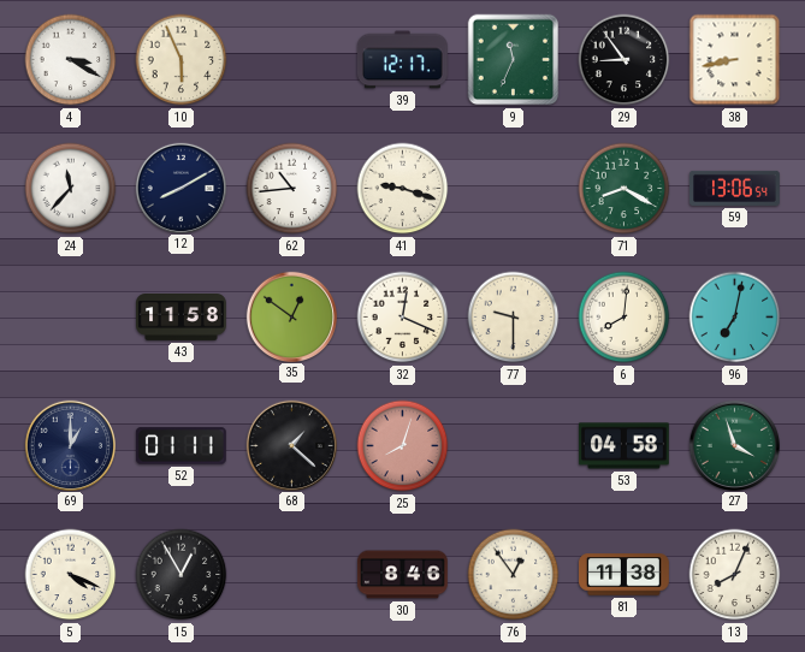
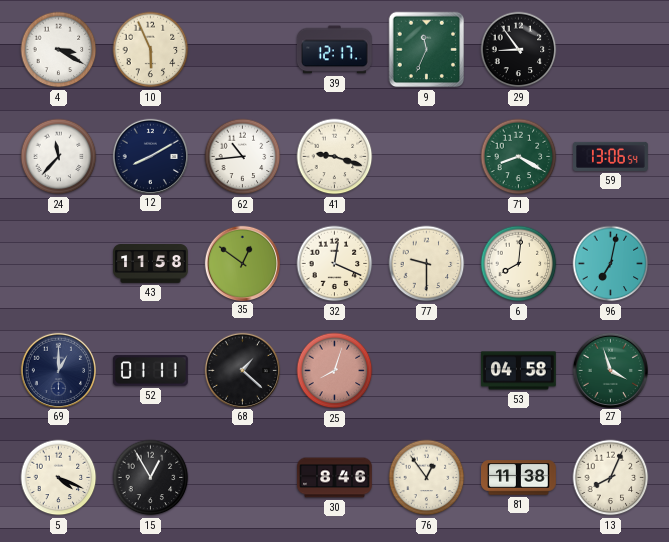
38: 8:43 -> none
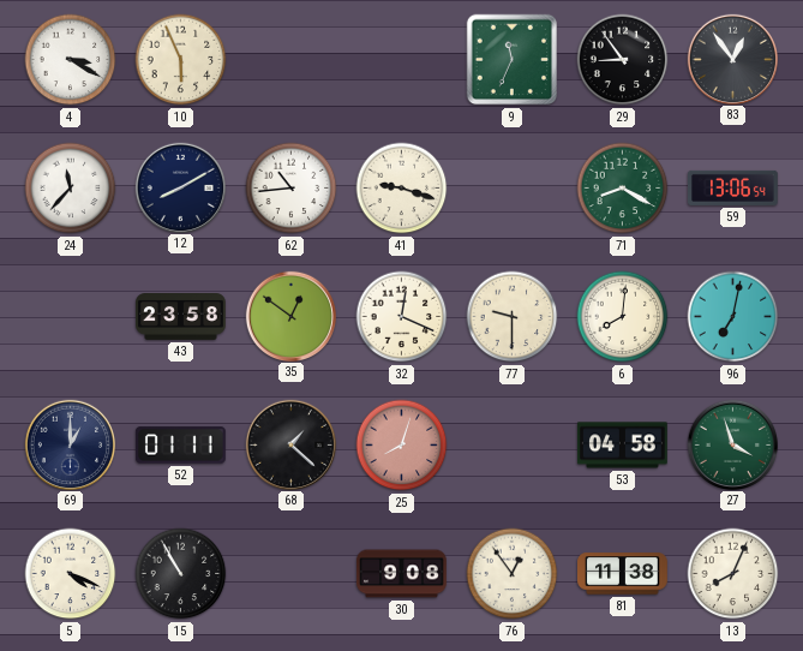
39: 12:17 -> none
83: none -> 12:54
43: 11:58 -> 23:58
15: 12:55 -> 10:55
30: 8:46 -> 9:08
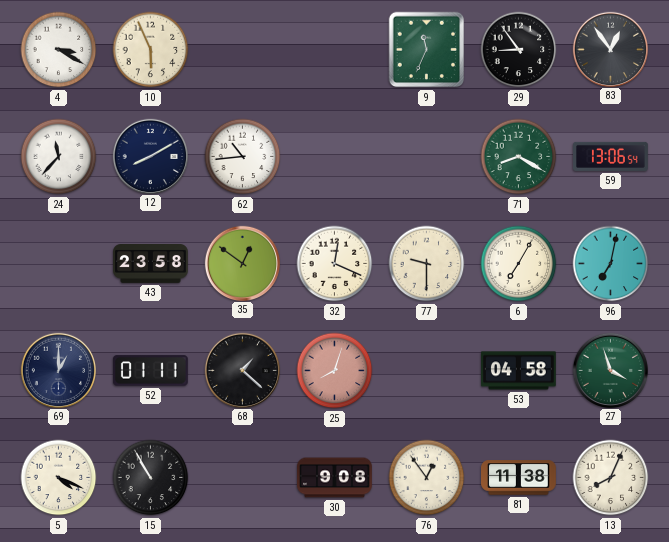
41: 9:18 -> none
6: 8:01 -> 7:05
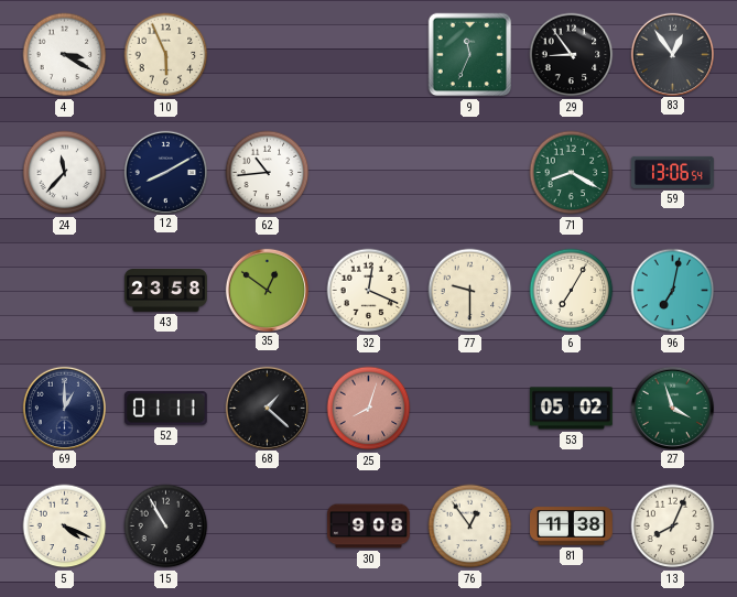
53: 04:58 -> 05:02
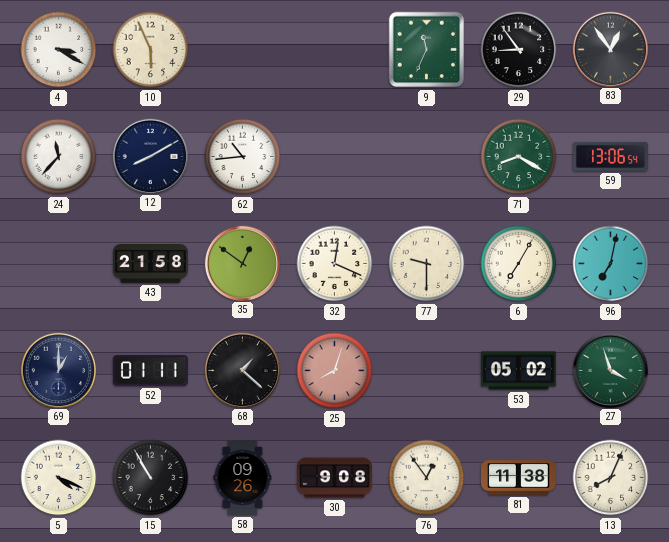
43: 23:58 -> 21:58
58: none -> 09:26
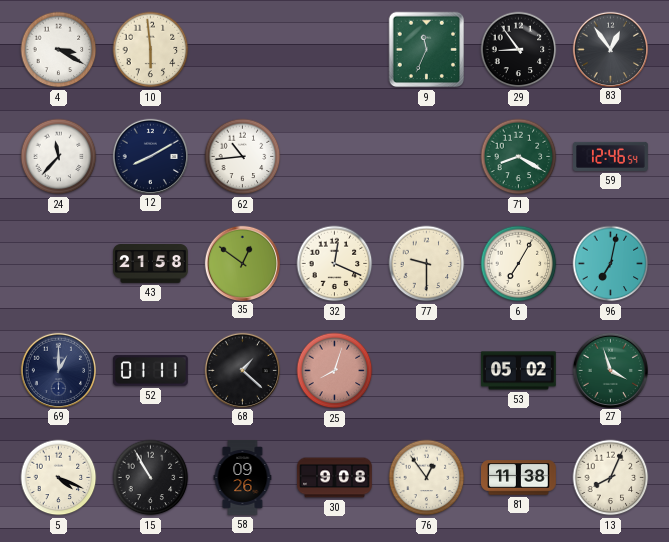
10: 5:56 -> 5:59
59: 13:06 -> 12:46
